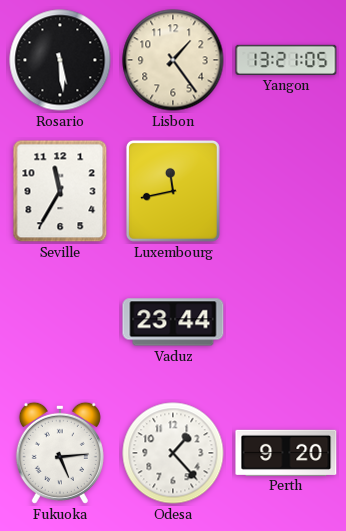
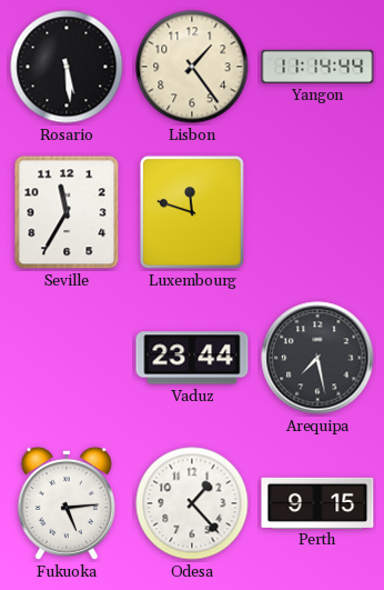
Yangon: 13:21 -> 11:14
Luxembourg: 11:43 -> 11:48
Arequipa: none -> 7:28
Perth: 9:20 -> 9:15
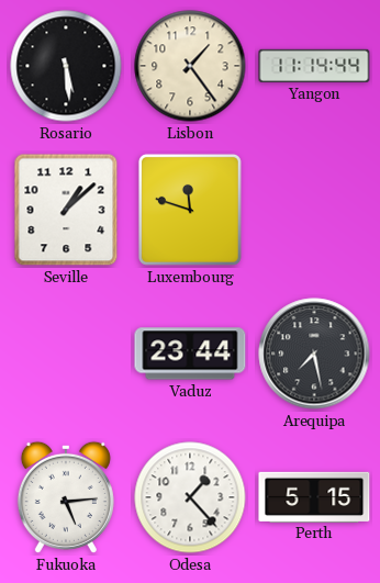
Seville: 11:35 -> 1:08
Perth: 9:15 -> 5:15
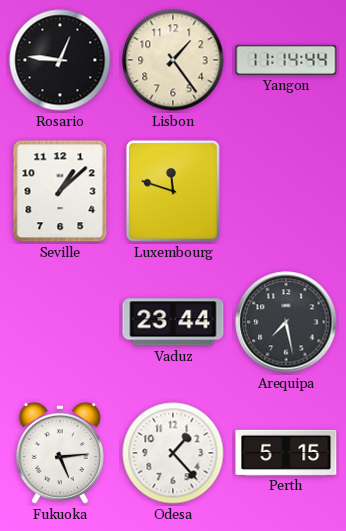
Rosario: 5:29 -> 12:46
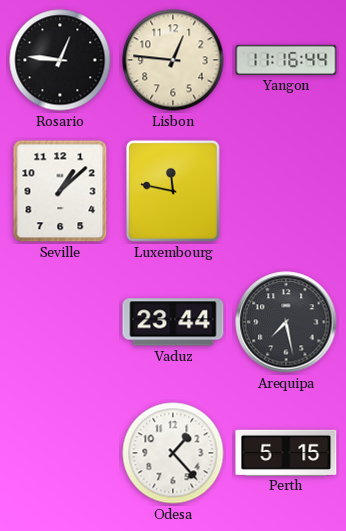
Lisbon: 1:24 -> 12:46
Yangon: 11:14 -> 11:16
Luxembourg: 11:48 -> 11:47
Fukuoka: 5:14 -> none
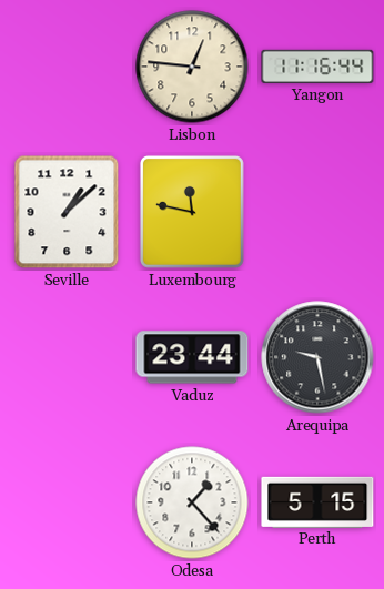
Rosario: 12:46 -> none
Arequipa: 7:28 -> 9:28
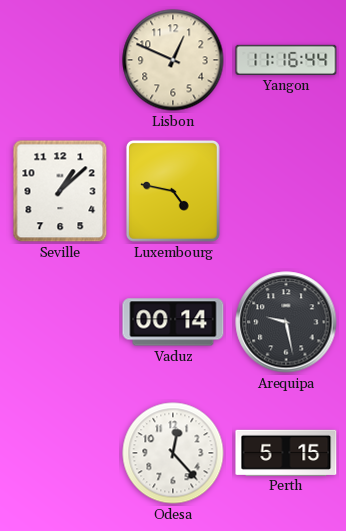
Lisbon: 12:46 -> 12:49
Luxembourg: 11:47 -> 4:47
Vaduz: 23:44 -> 00:14
Odesa: 1:23 -> 12:23
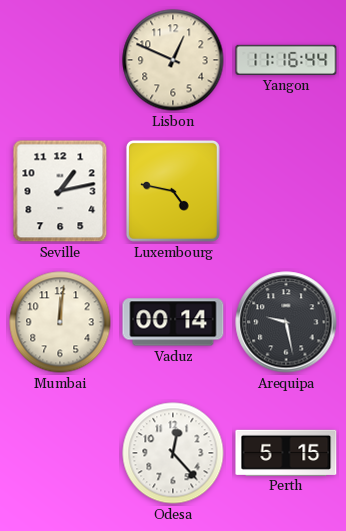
Seville: 1:08 -> 1:13
Mumbai: none -> 12:01
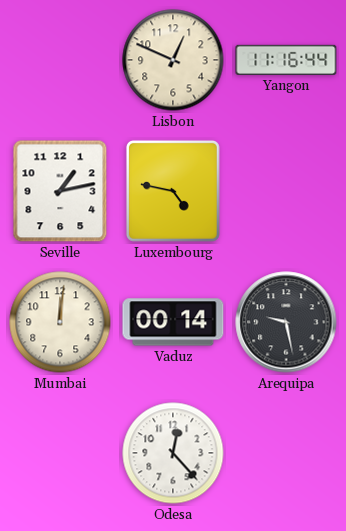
Perth: 5:15 -> none
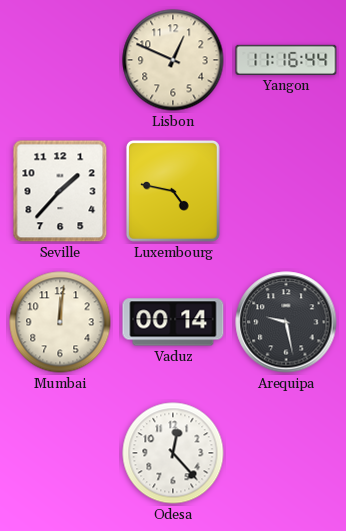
Seville: 1:13 -> 1:37
